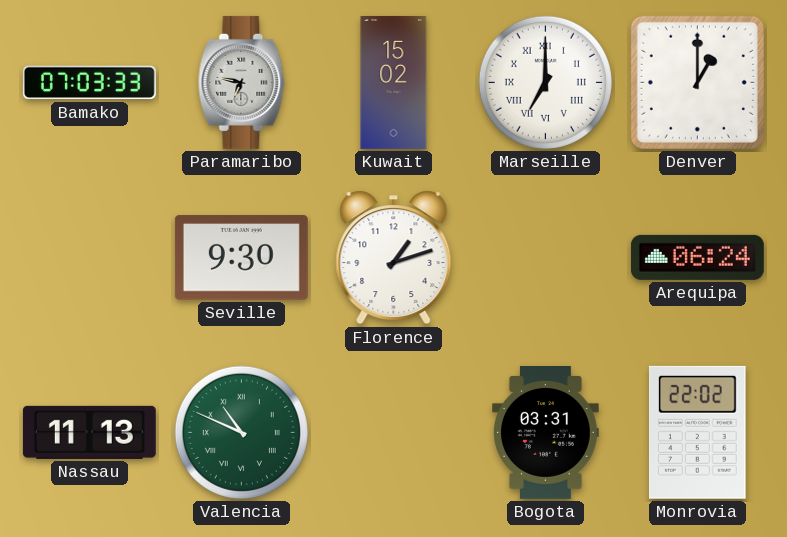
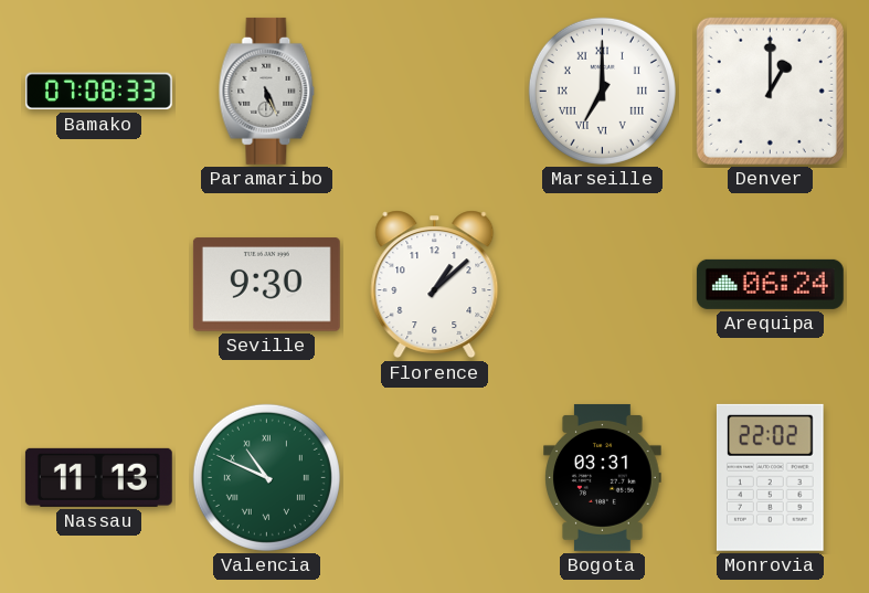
Bamako: 07:03 -> 07:08
Paramaribo: 6:47 -> 5:26
Kuwait: 15:02 -> none
Florence: 1:12 -> 1:08
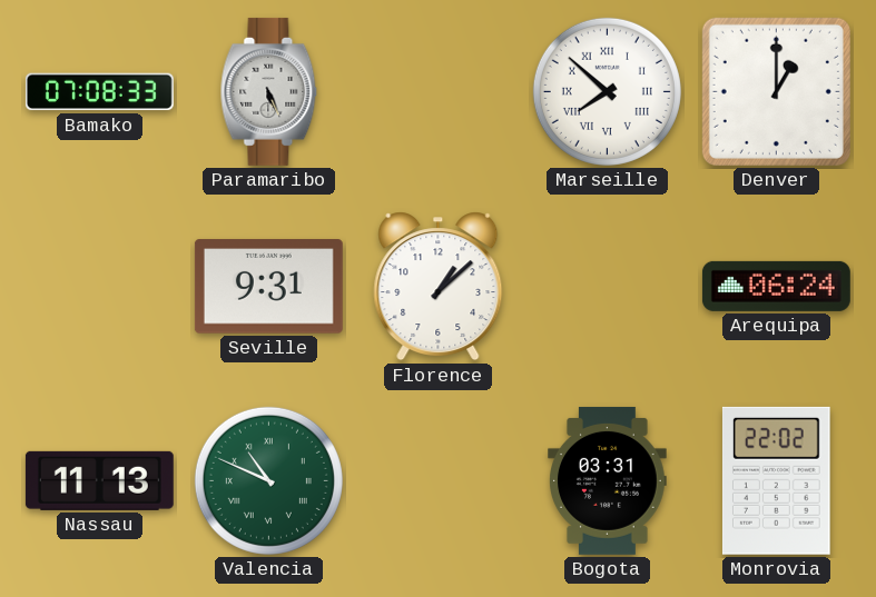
Marseille: 7:00 -> 7:52
Seville: 9:30 -> 9:31
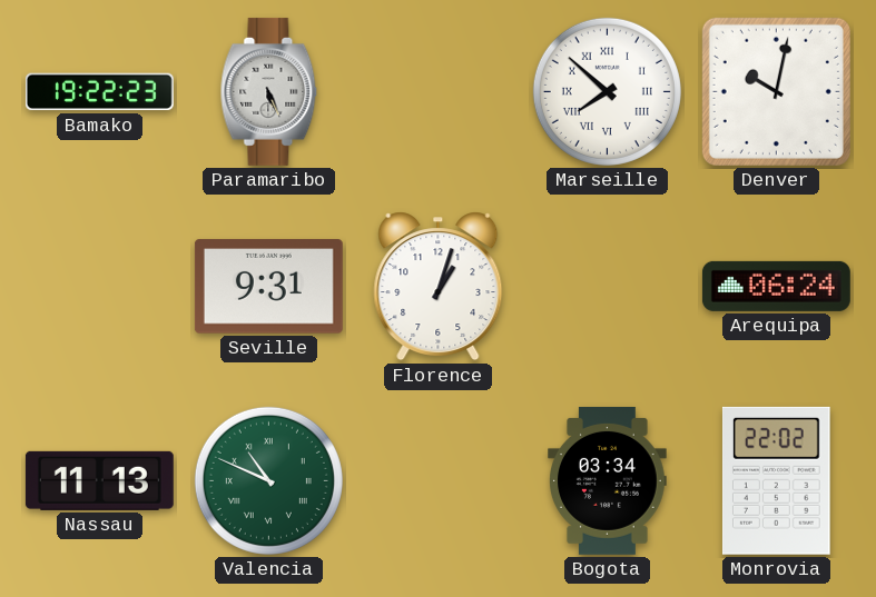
Bamako: 07:08 -> 19:22
Denver: 1:00 -> 10:02
Florence: 1:08 -> 1:03
Bogota: 03:31 -> 03:34
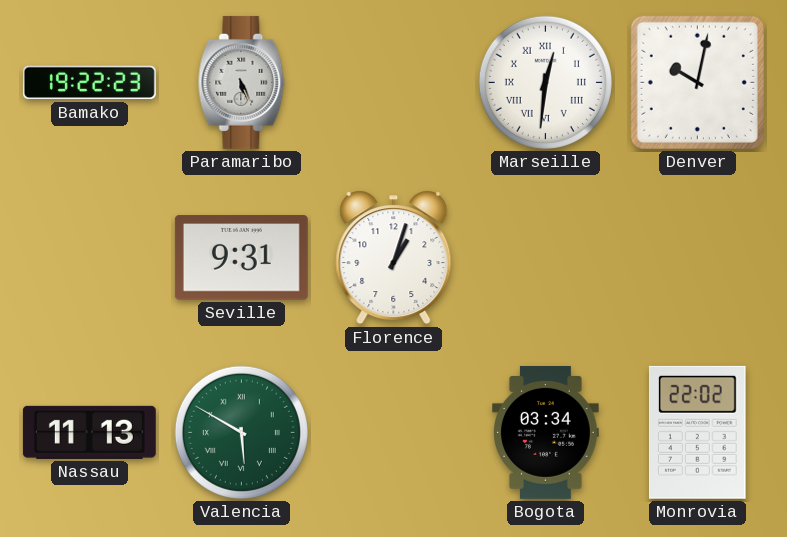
Marseille: 7:52 -> 12:31
Arequipa: 06:24 -> none
Valencia: 10:49 -> 5:50
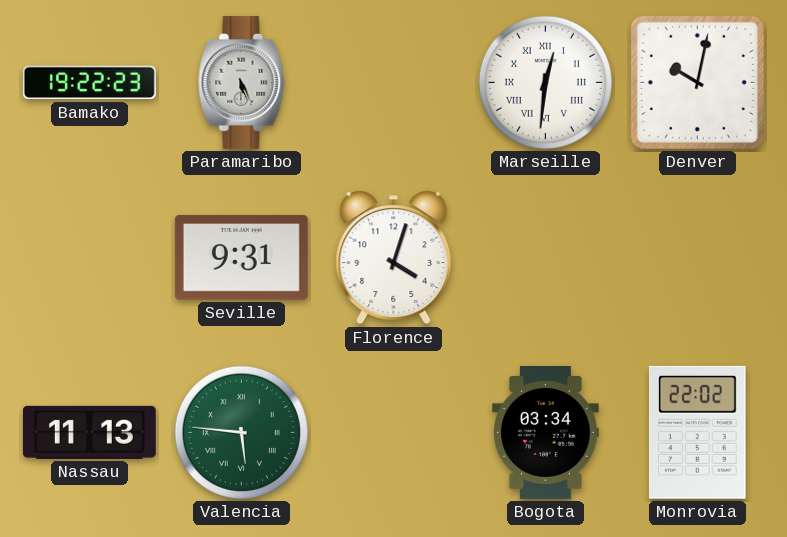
Florence: 1:03 -> 4:03
Valencia: 5:50 -> 5:46
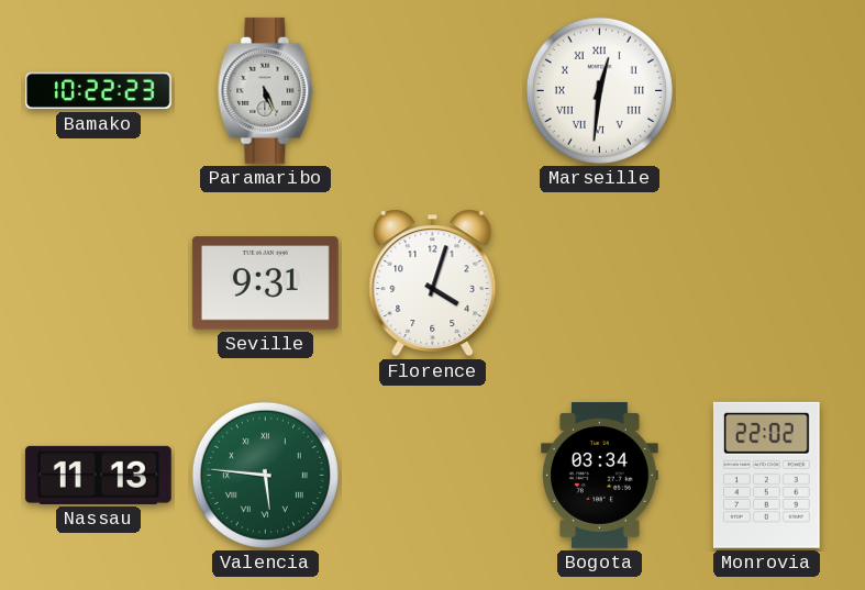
Bamako: 19:22 -> 10:22
Denver: 10:02 -> none
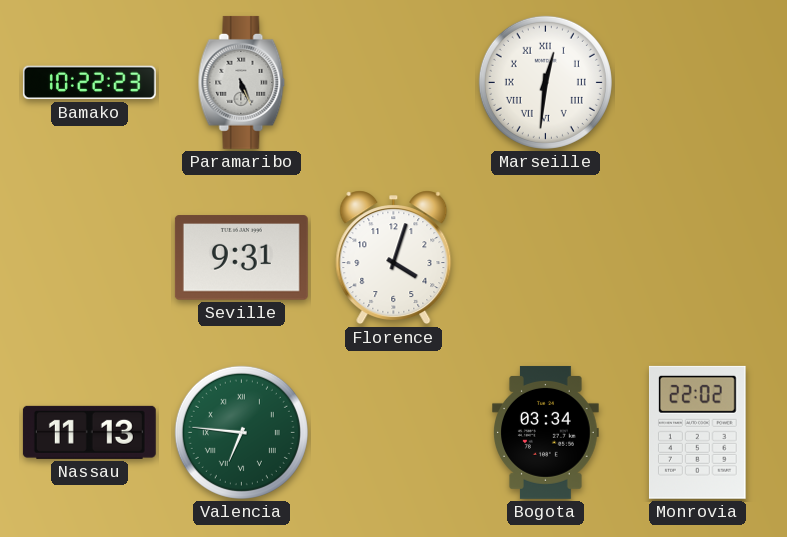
Valencia: 5:46 -> 6:46
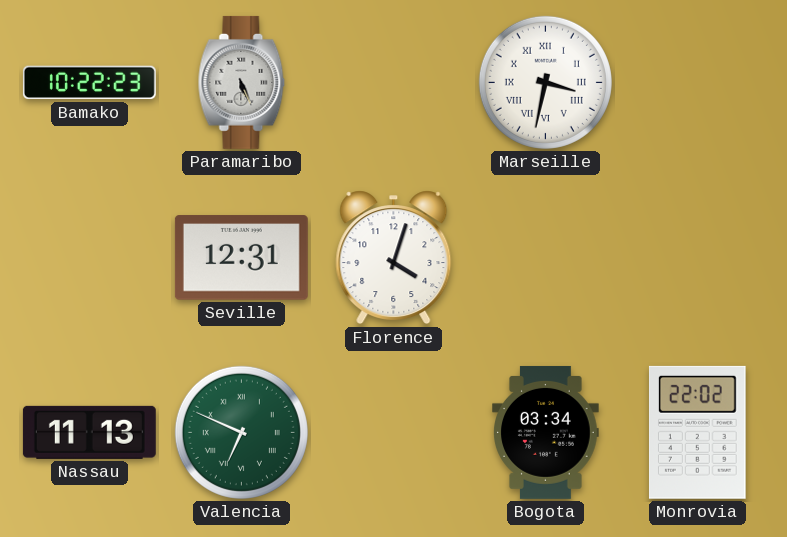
Marseille: 12:31 -> 3:32
Seville: 9:31 -> 12:31
Valencia: 6:46 -> 6:49
